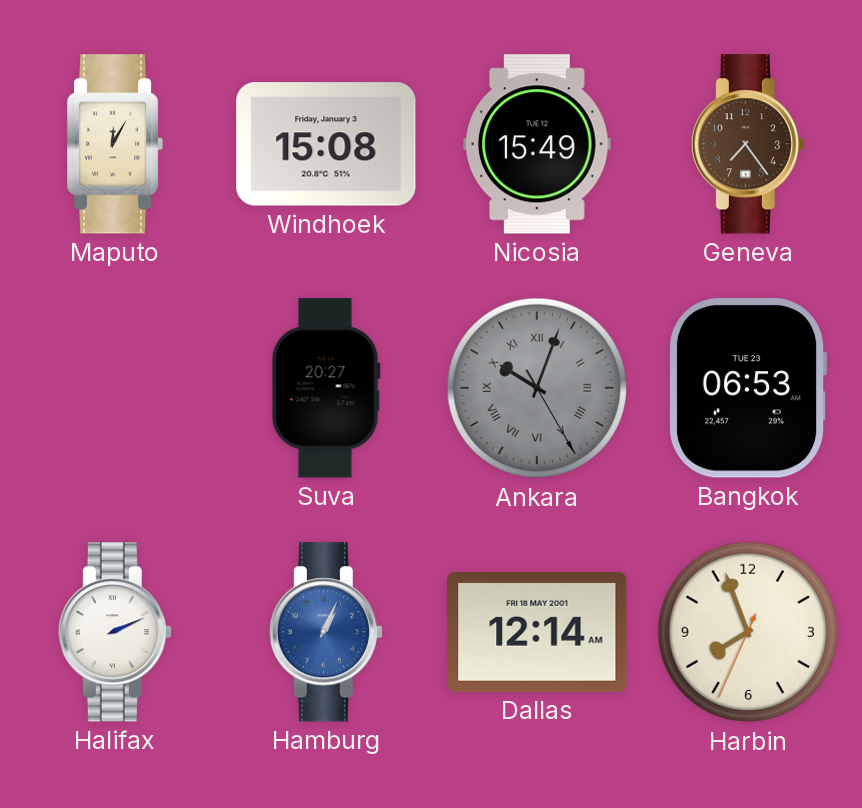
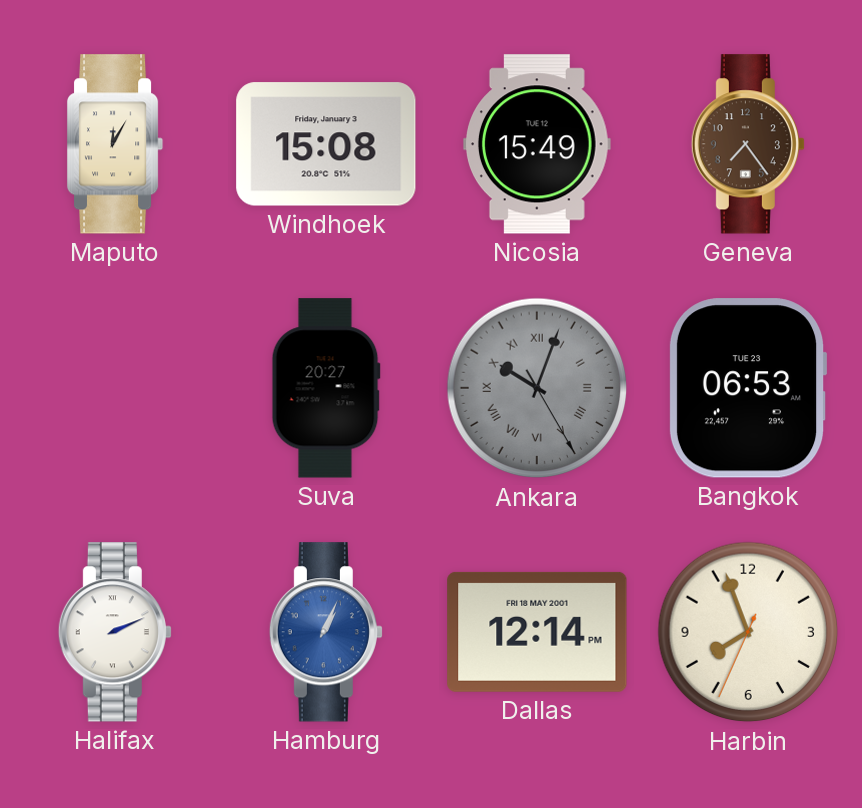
Dallas: 12:14 AM -> 12:14 PM
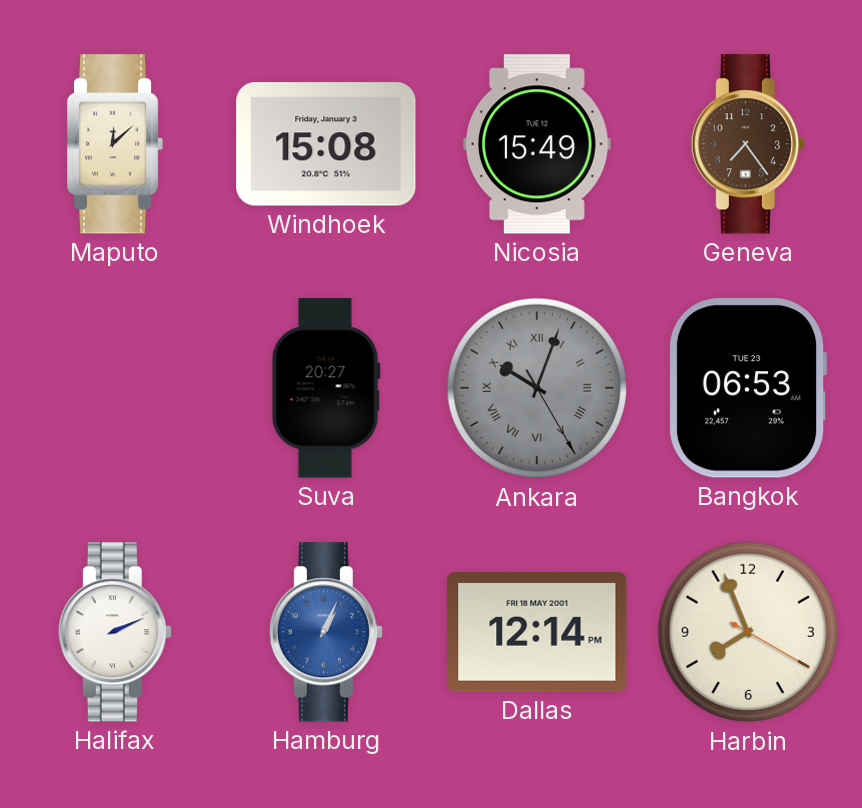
Maputo: 12:05 -> 12:08
Harbin: 7:56:34 -> 7:56:20
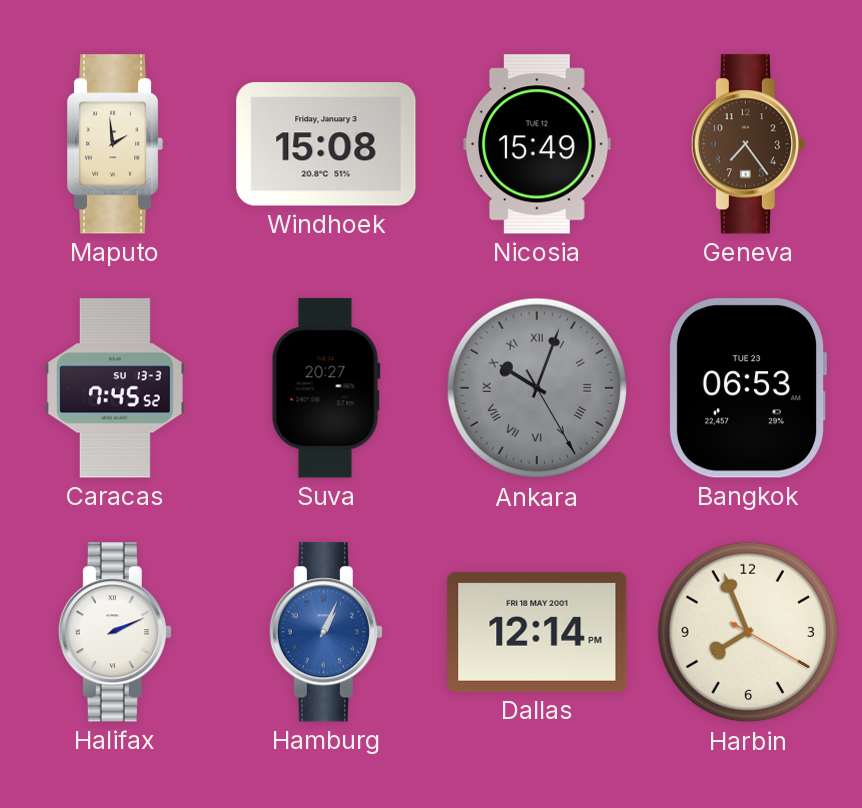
Maputo: 12:08 -> 1:59
Caracas: none -> 7:45
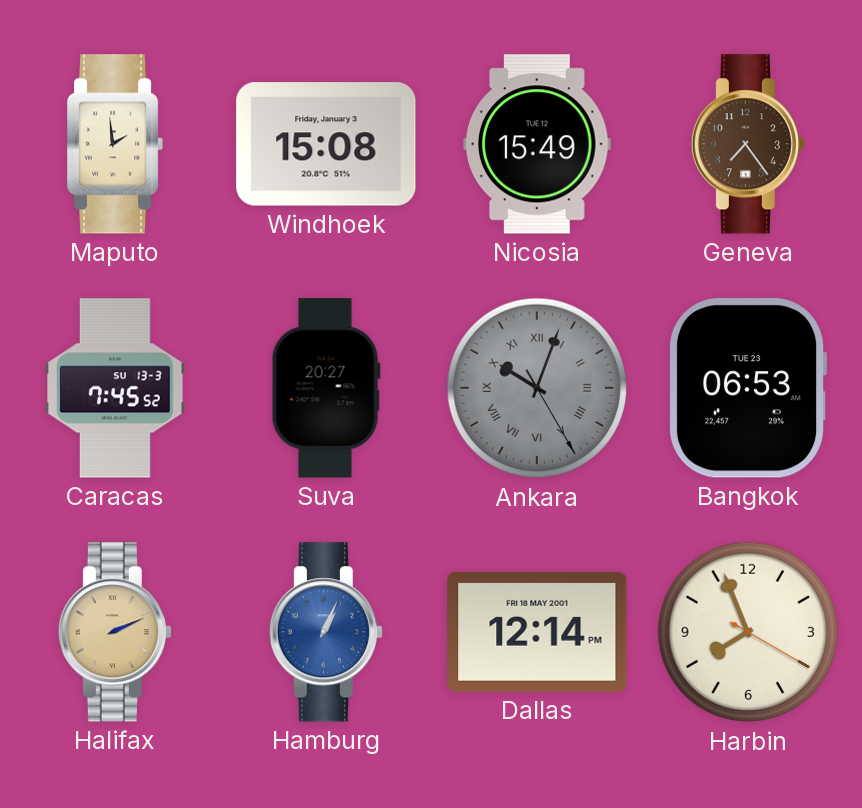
Halifax dial: white -> champagne
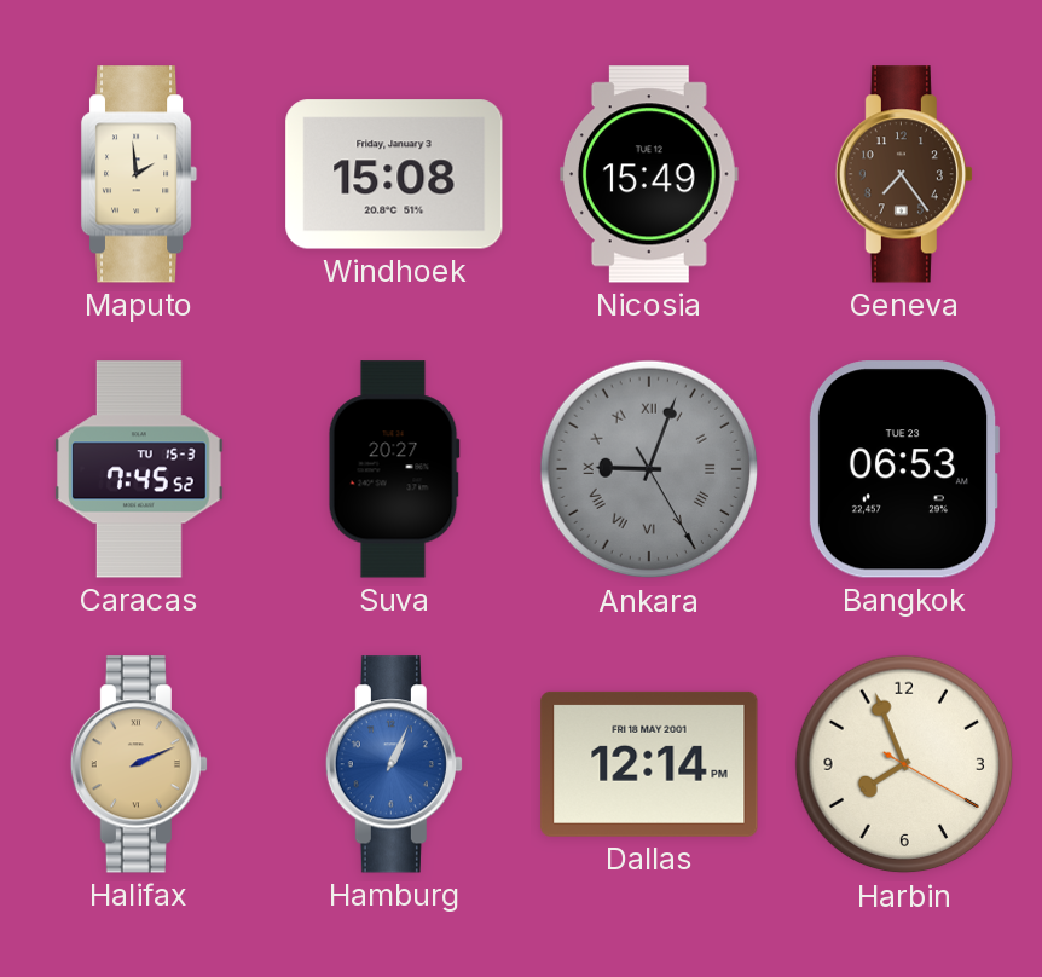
Caracas date: SU 13-3 -> TU 15-3
Ankara: 10:03 -> 9:03
